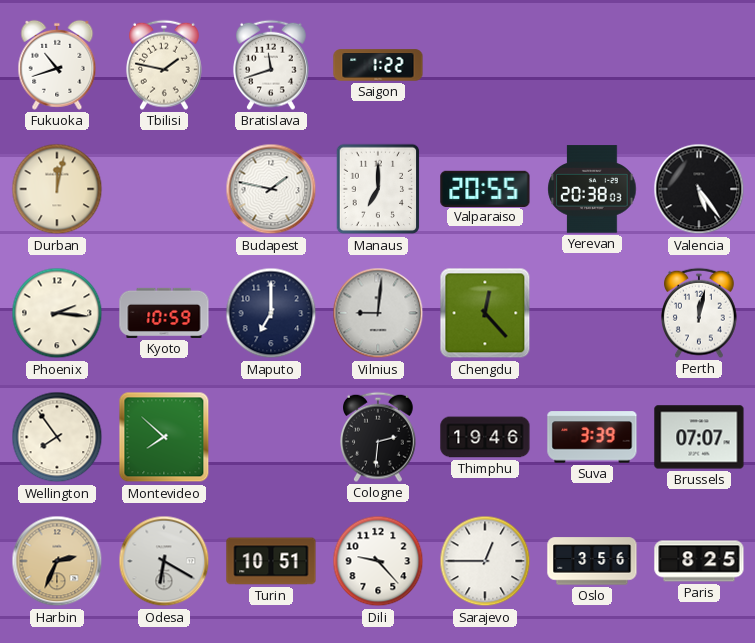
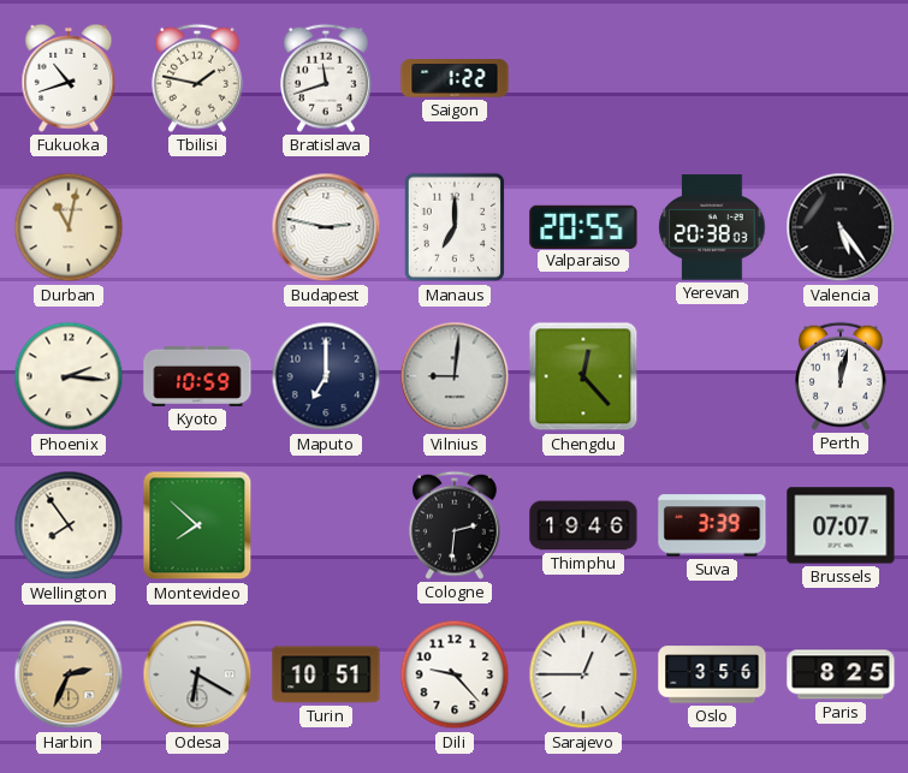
Durban: 12:02 -> 11:02
Budapest: 1:47 -> 2:47
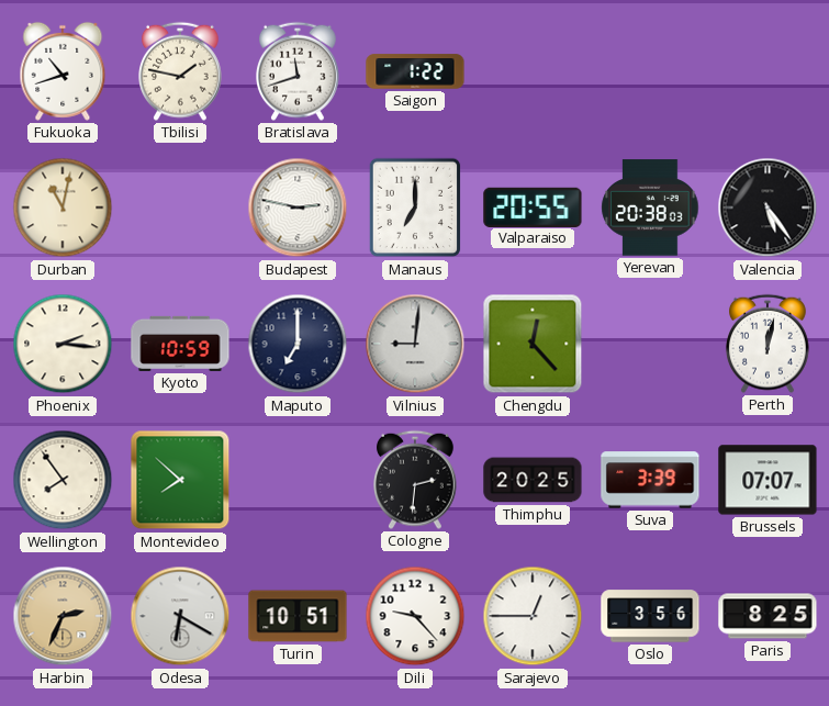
Thimphu: 19:46 -> 20:25
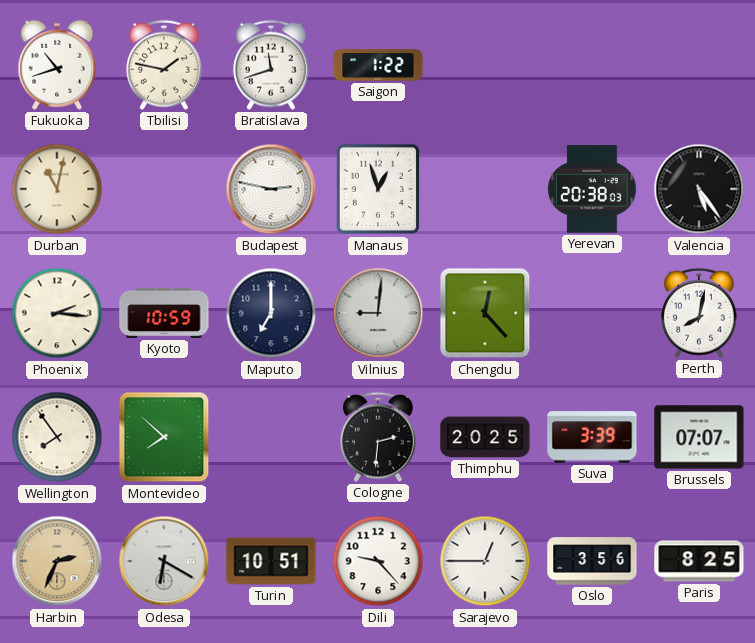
Manaus: 7:00 -> 12:57
Valparaiso: 20:55 -> none
Perth: 12:02 -> 8:02
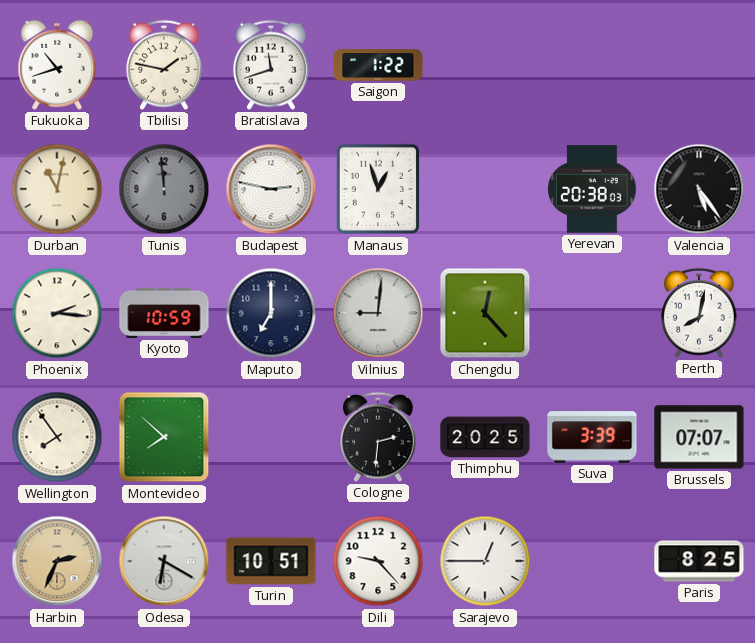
Tunis: none -> 11:59
Oslo: 3:56 -> none
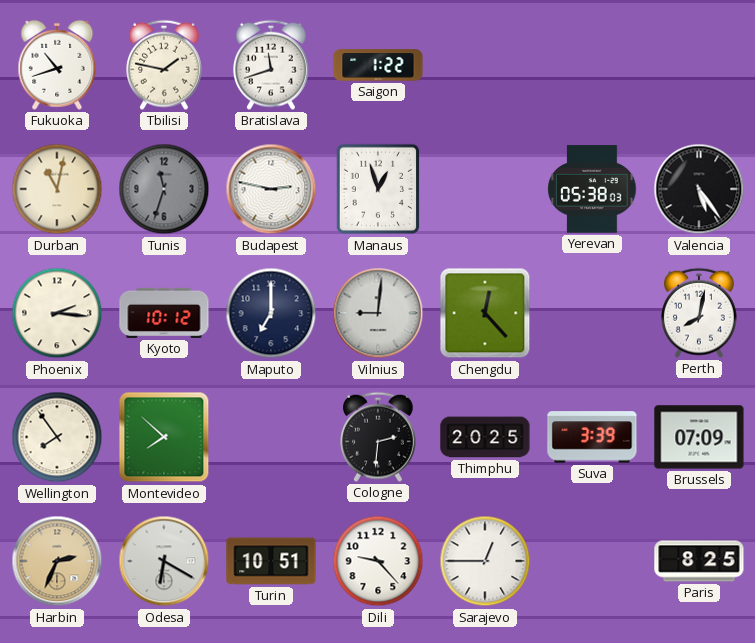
Tunis: 11:59 -> 11:33
Yerevan: 20:38 -> 05:38
Kyoto: 10:59 -> 10:12
Brussels: 07:07 -> 07:09
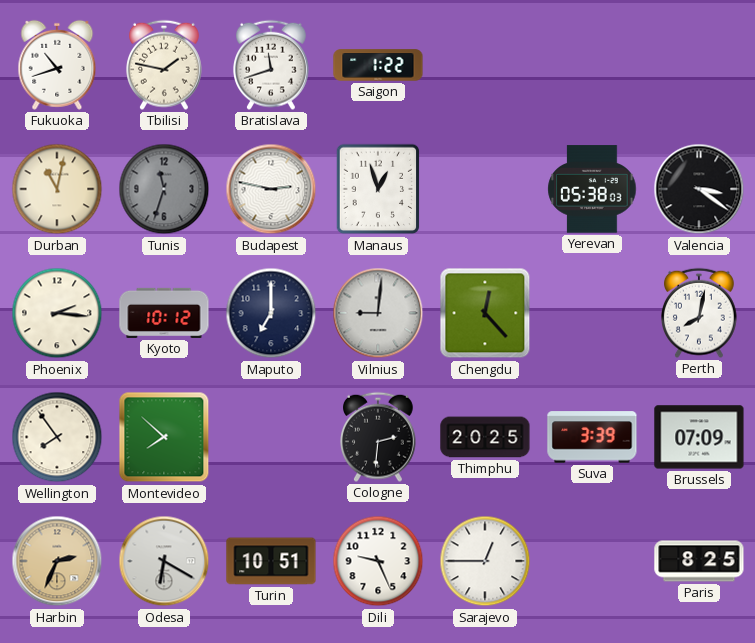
Valencia: 5:24 -> 3:21
Dili: 9:23 -> 9:26
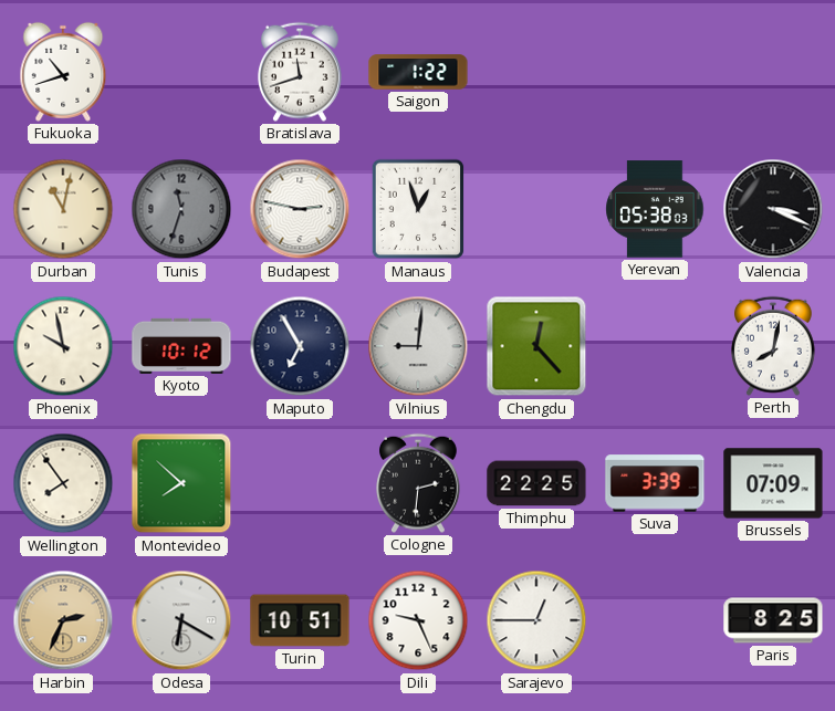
Tbilisi: 1:47 -> none
Valencia: 3:21 -> 3:19
Phoenix: 2:16 -> 9:58
Maputo: 7:00 -> 6:55
Thimphu: 20:25 -> 22:25
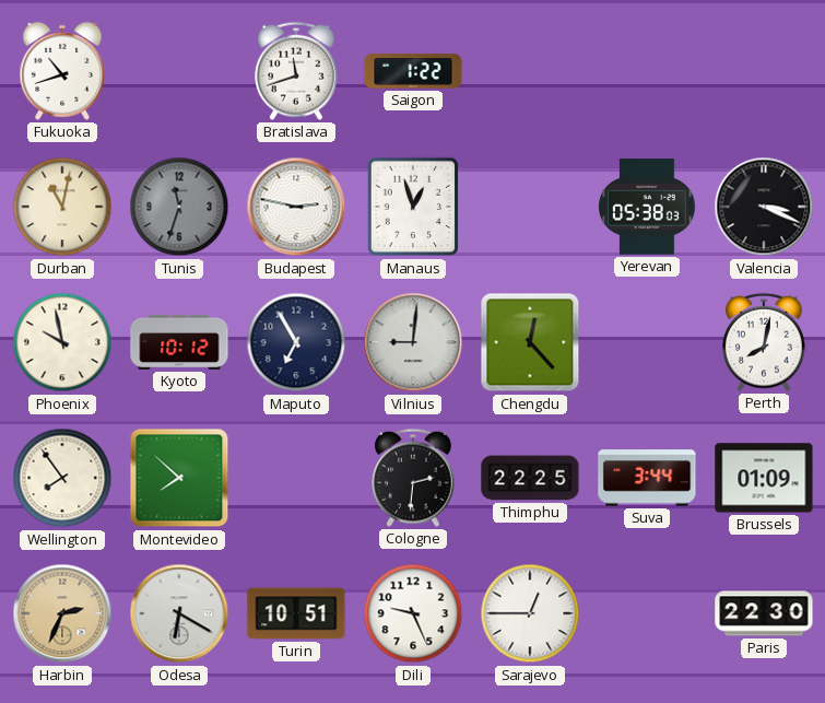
Suva: 3:39 -> 3:44
Brussels: 07:09 -> 01:09
Paris: 8:25 -> 22:30
